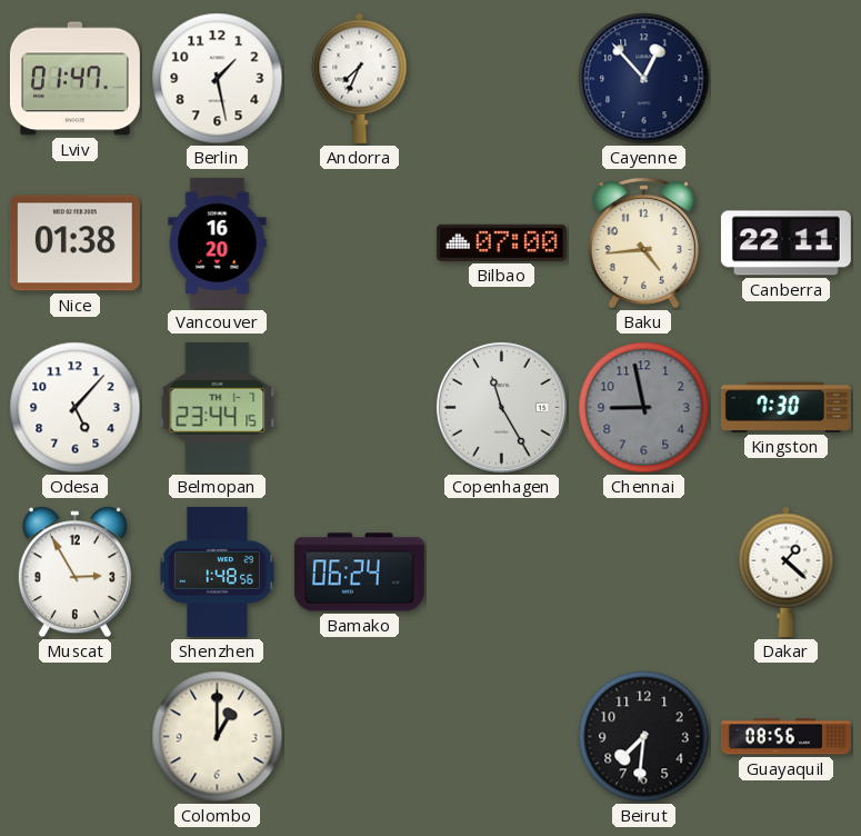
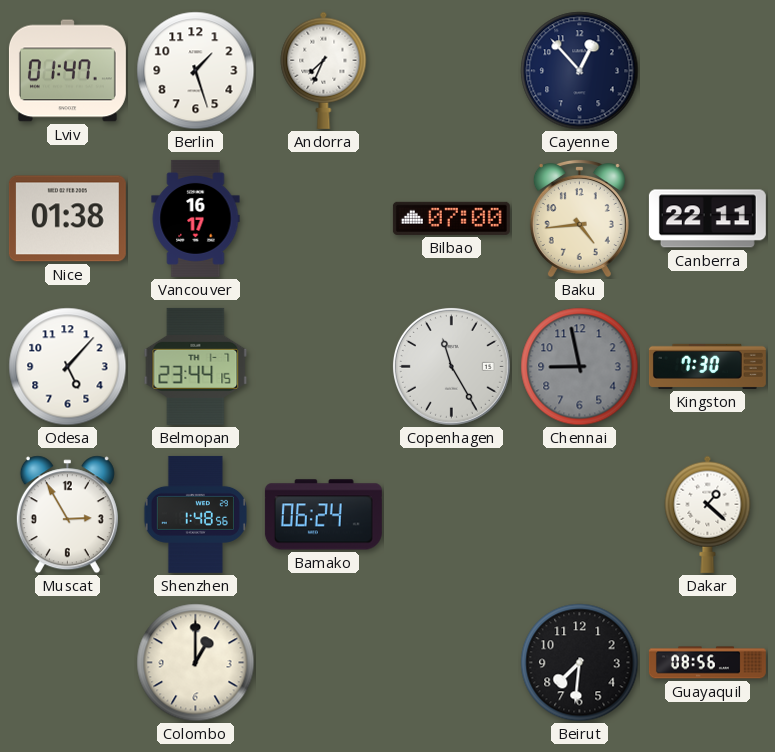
Berlin: 1:28 -> 1:27
Vancouver: 16:20 -> 16:17
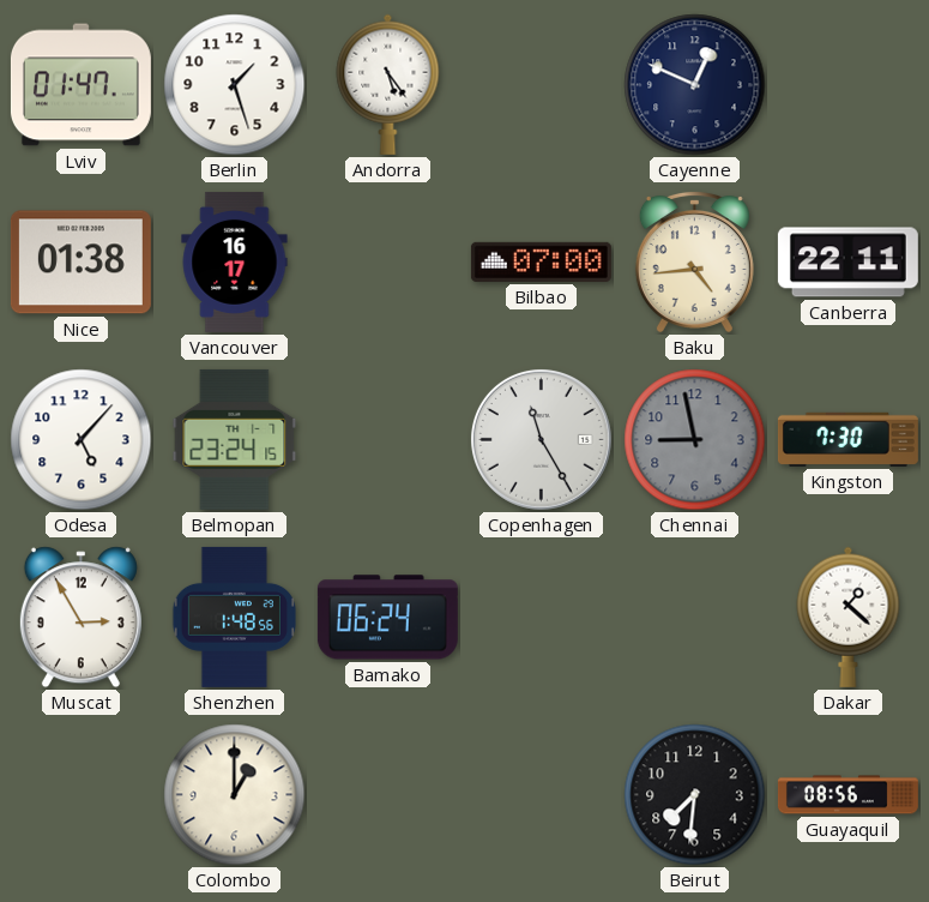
Andorra: 7:34 -> 5:24
Cayenne: 12:53 -> 12:49
Belmopan: 23:44 -> 23:24
